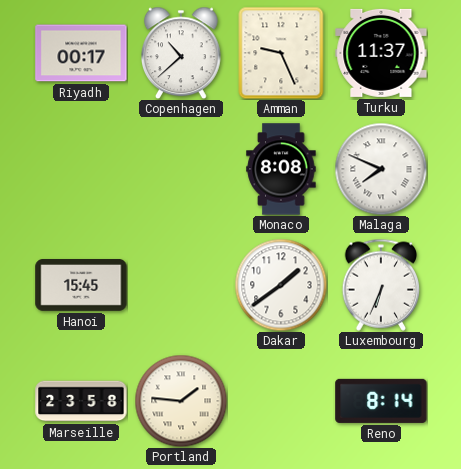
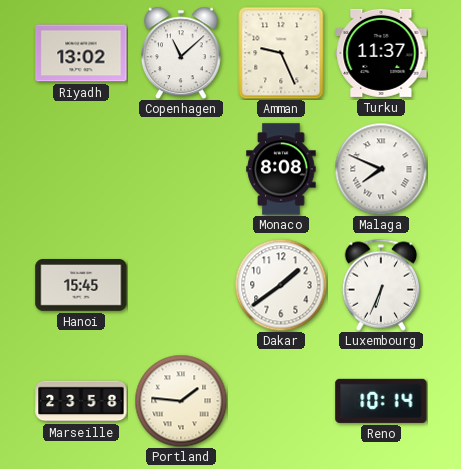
Riyadh: 00:17 -> 13:02
Copenhagen: 10:38 -> 11:08
Reno: 8:14 -> 10:14
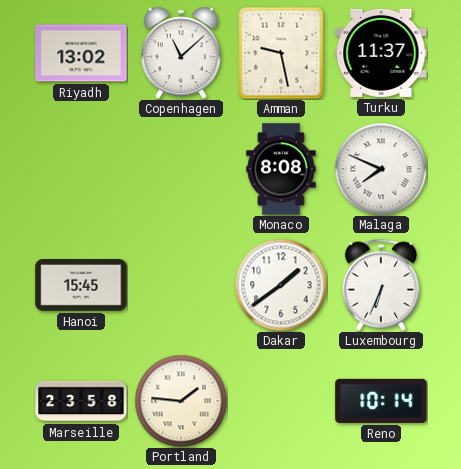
Amman: 9:26 -> 9:28
